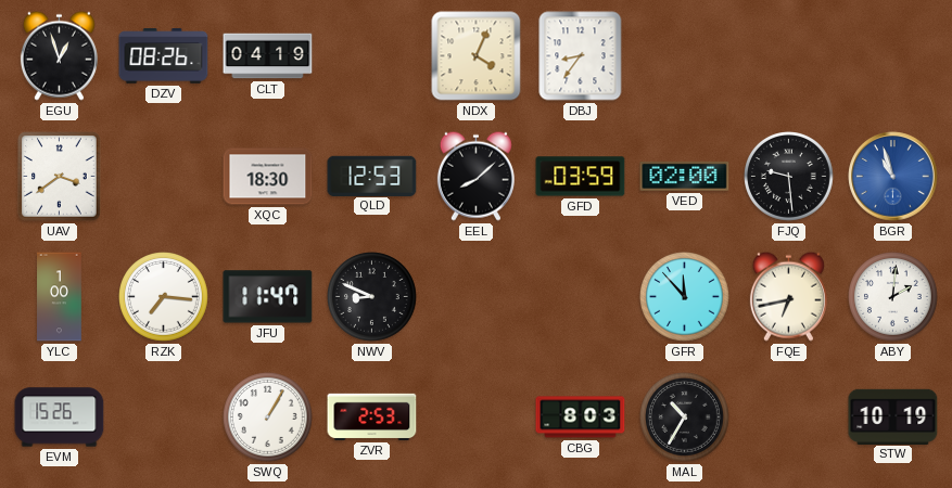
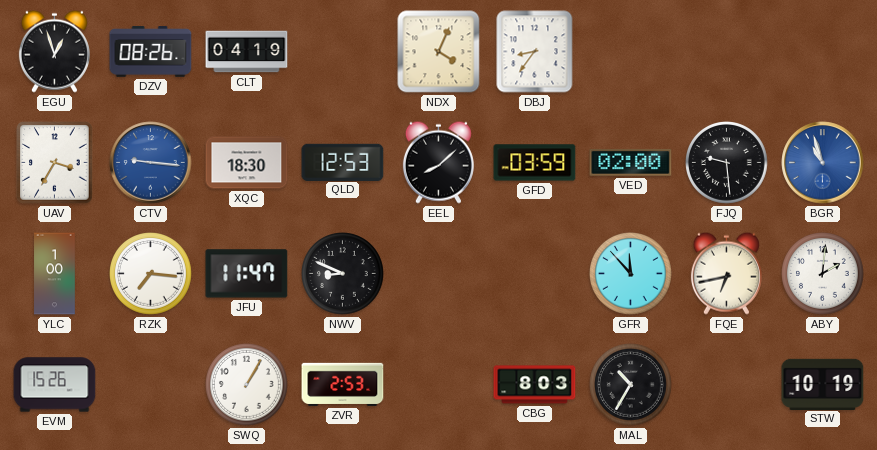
UAV: 3:39 -> 3:35
CTV: none -> 9:16
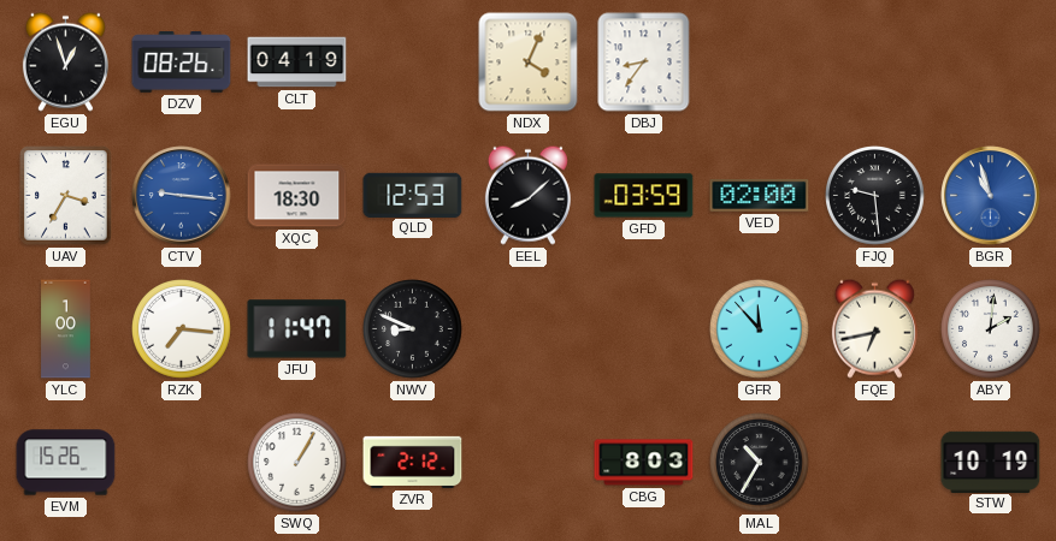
ZVR: 2:53 -> 2:12
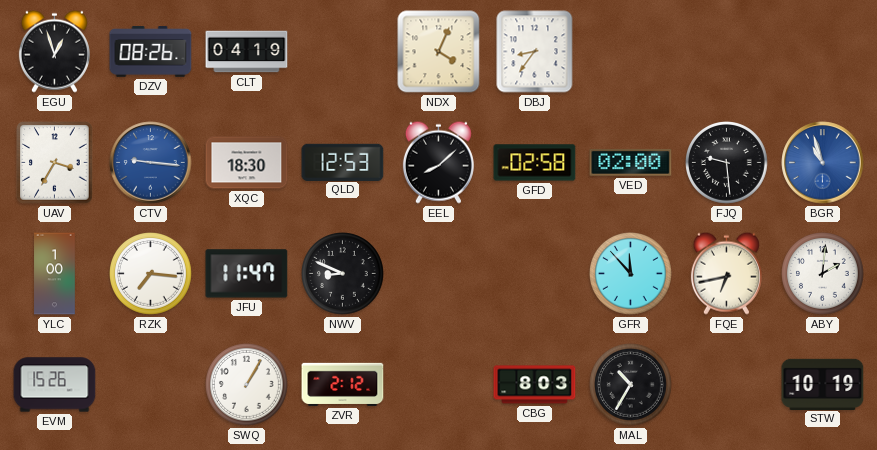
GFD: 03:59 -> 02:58
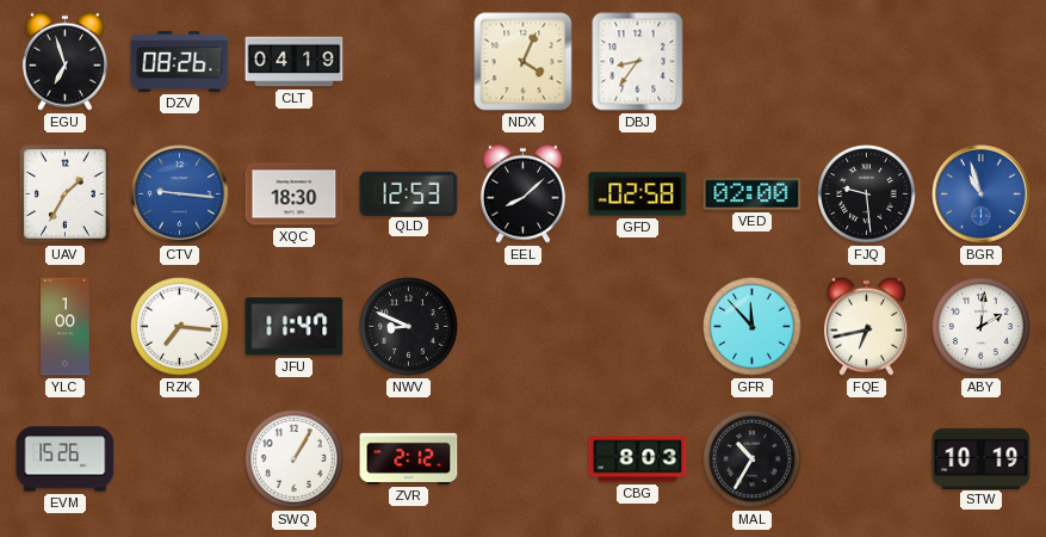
EGU: 12:57 -> 6:57
UAV: 3:35 -> 1:35
